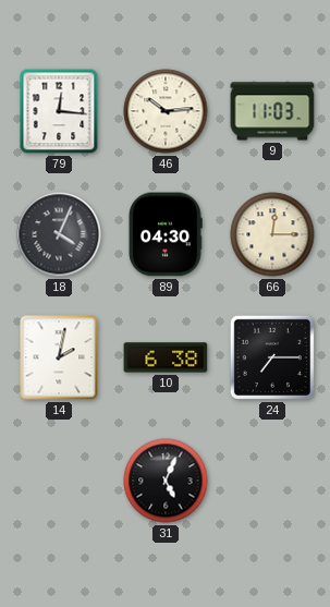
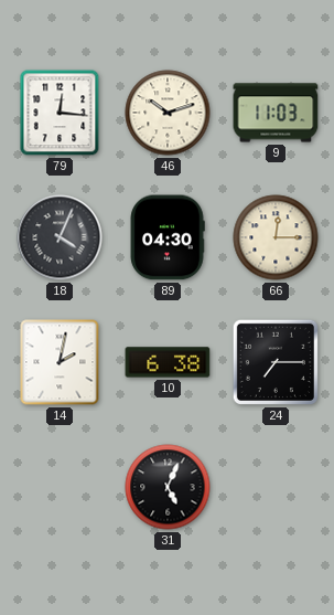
46: 10:14 -> 10:12
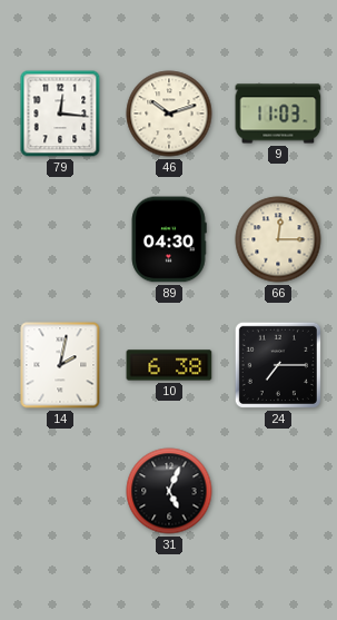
18: 4:04 -> none
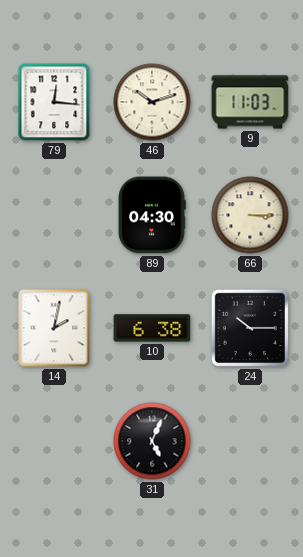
66: 12:15 -> 3:15
24: 7:15 -> 10:15
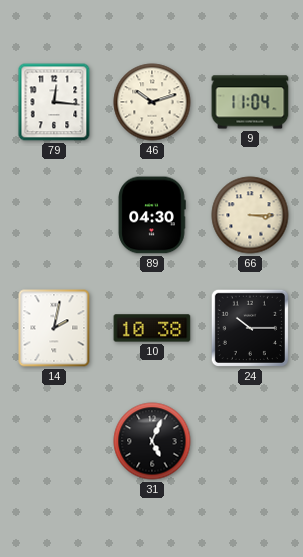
9: 11:03 -> 11:04
10: 6:38 -> 10:38
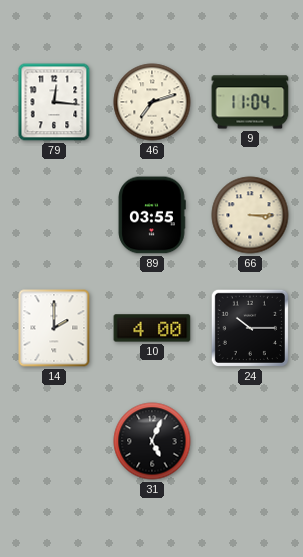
46: 10:12 -> 7:12
89: 04:30 -> 03:55
14: 2:02 -> 2:00
10: 10:38 -> 4:00
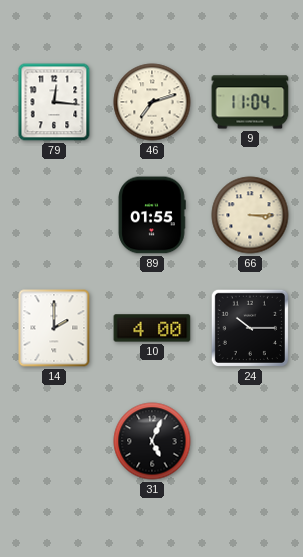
89: 03:55 -> 01:55
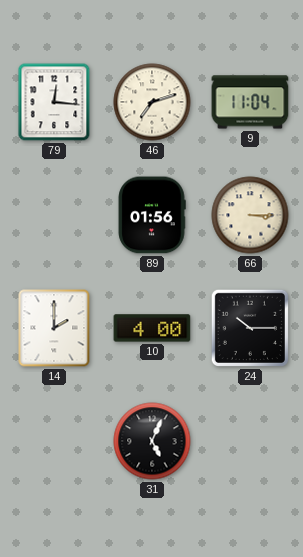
89: 01:55 -> 01:56
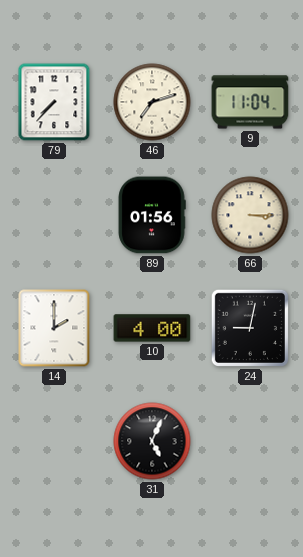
79: 12:16 -> 7:37
24: 10:15 -> 9:02
